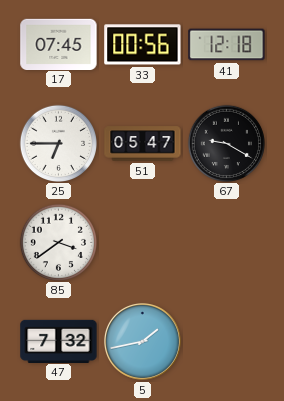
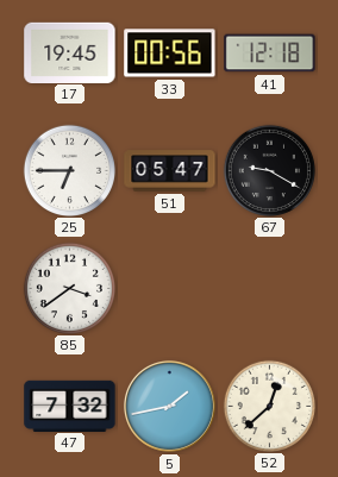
17: 07:45 -> 19:45
52: none -> 12:38
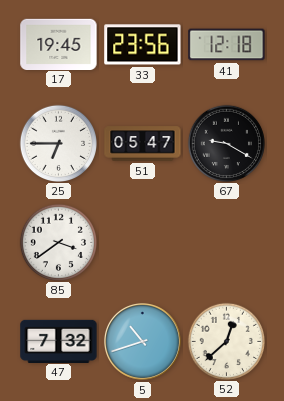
33: 00:56 -> 23:56
5: 1:43 -> 10:42
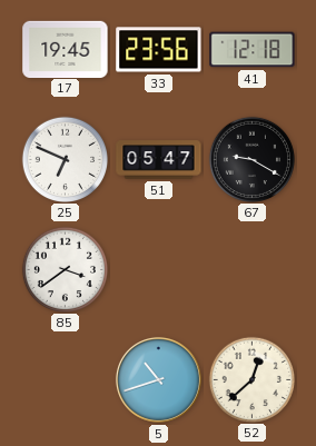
25: 6:45 -> 6:49
47: 7:32 -> none
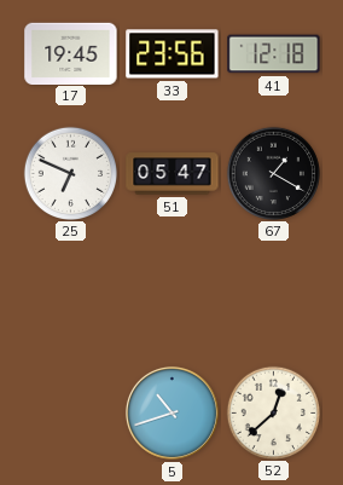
67: 9:20 -> 1:20
85: 3:39 -> none
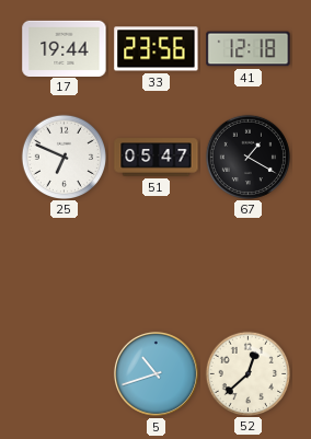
17: 19:45 -> 19:44
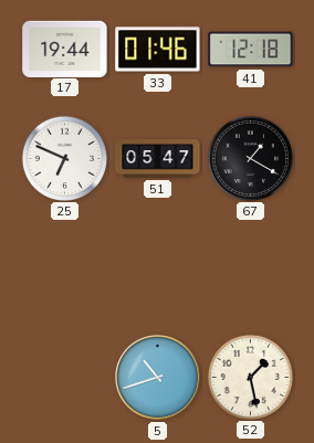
33: 23:56 -> 01:46
52: 12:38 -> 1:28
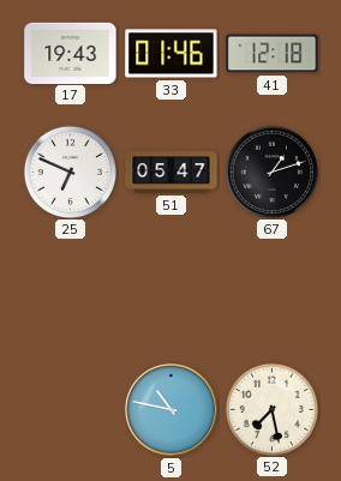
17: 19:44 -> 19:43
67: 1:20 -> 1:12
5: 10:42 -> 10:47
52: 1:28 -> 7:28
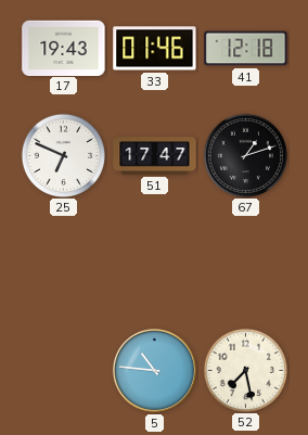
51: 05:47 -> 17:47
5: 10:47 -> 10:46
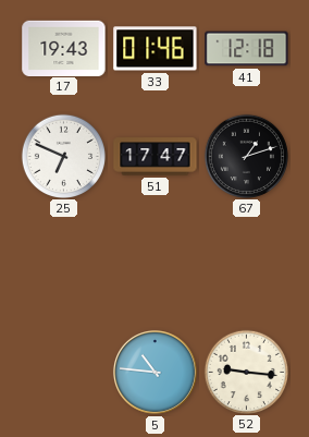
52: 7:28 -> 9:16
